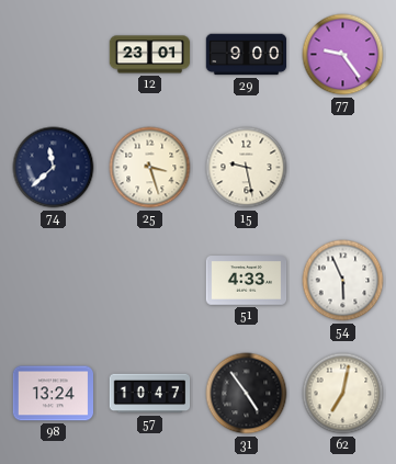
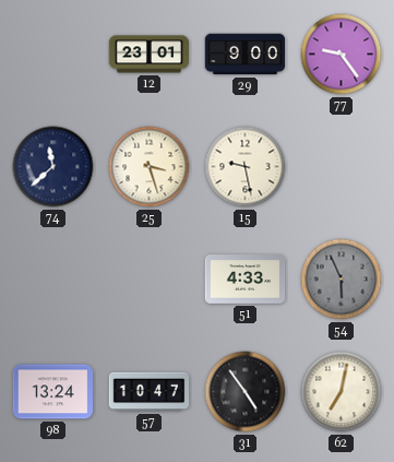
54 dial: white -> grey
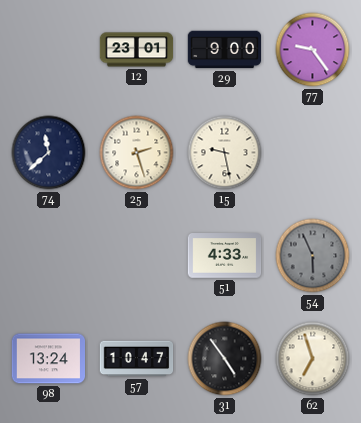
25: 3:27 -> 2:27
62: 7:02 -> 6:57
